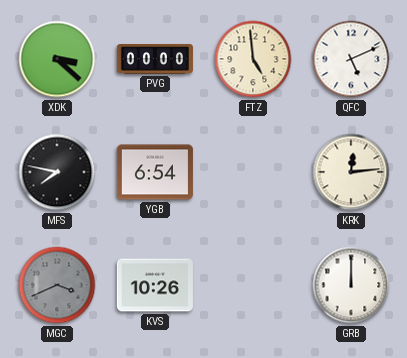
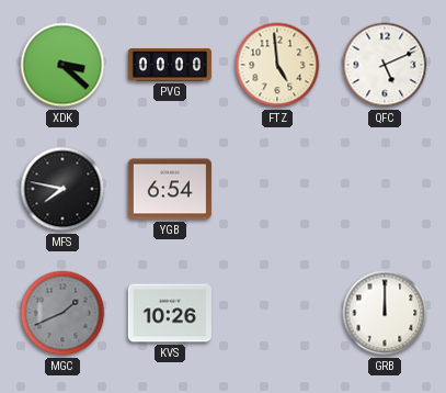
KRK: 12:14 -> none
MGC: 3:41 -> 1:41
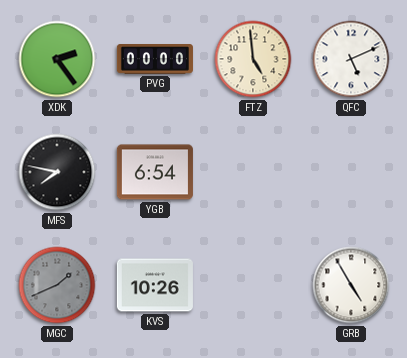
XDK: 3:22 -> 2:24
GRB: 12:00 -> 4:55
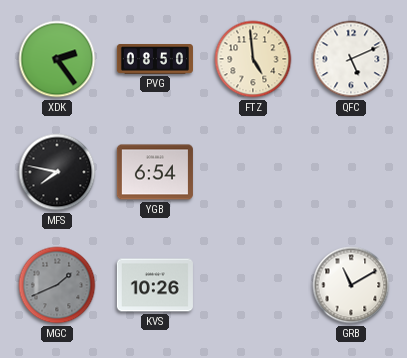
PVG: 00:00 -> 08:50
GRB: 4:55 -> 11:10
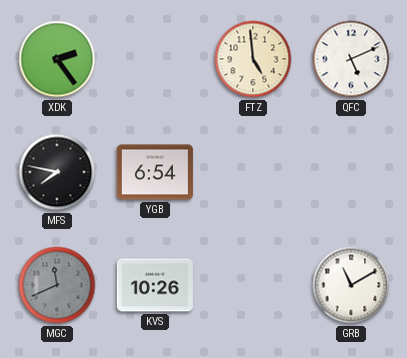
PVG: 08:50 -> none
MGC: 1:41 -> 11:41
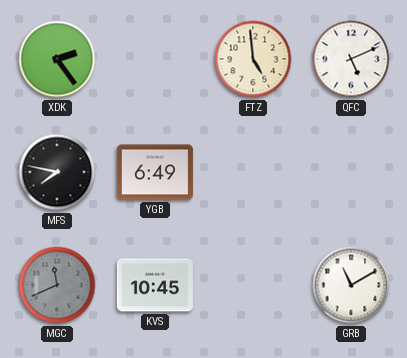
YGB: 6:54 -> 6:49
KVS: 10:26 -> 10:45
